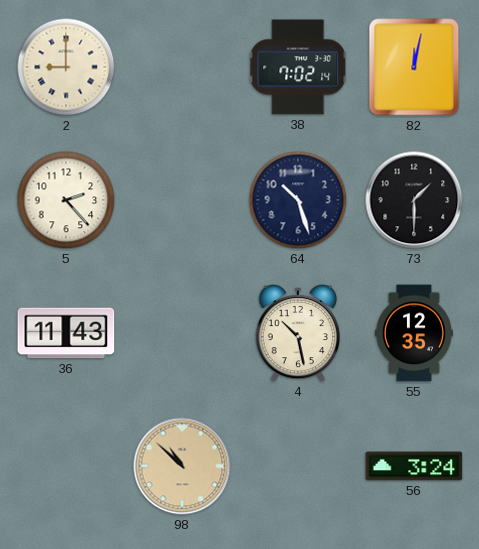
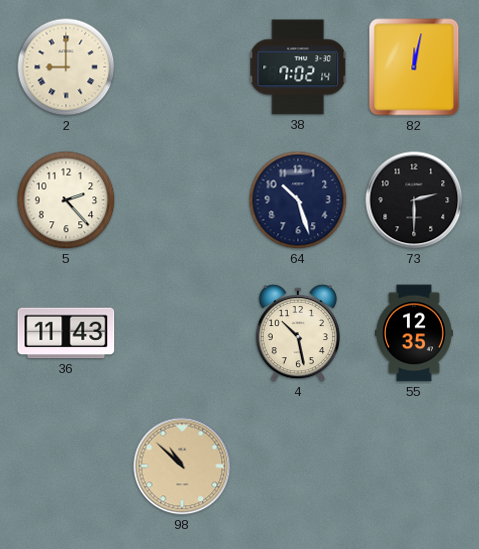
73: 1:30 -> 2:30
56: 3:24 -> none
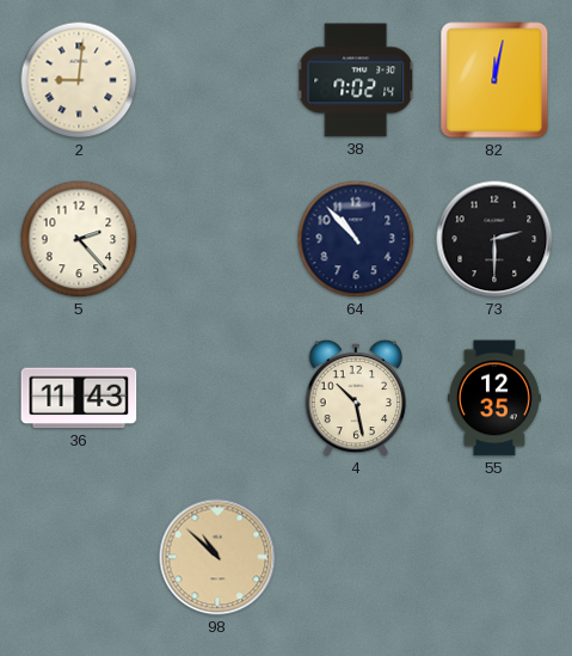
2: 9:00 -> 9:01
64: 10:27 -> 10:53
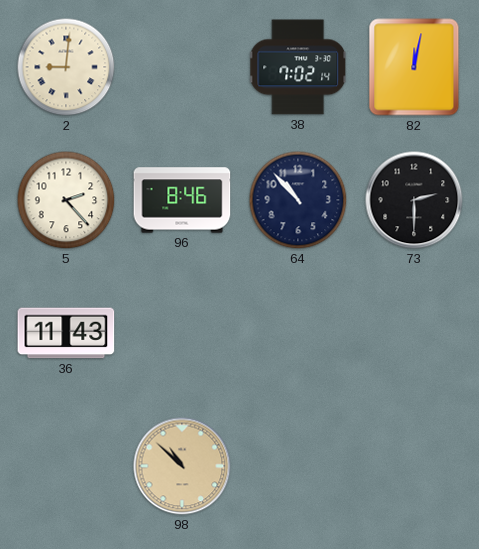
96: none -> 8:46
4: 10:28 -> none
55: 12:35 -> none
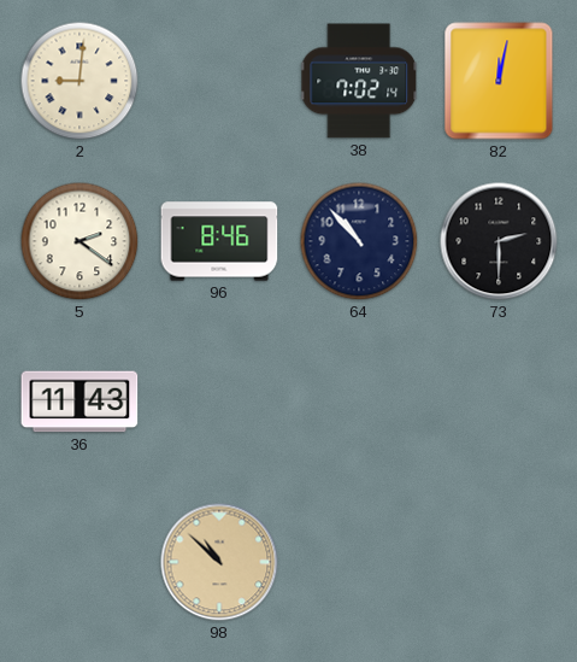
5: 2:23 -> 2:21
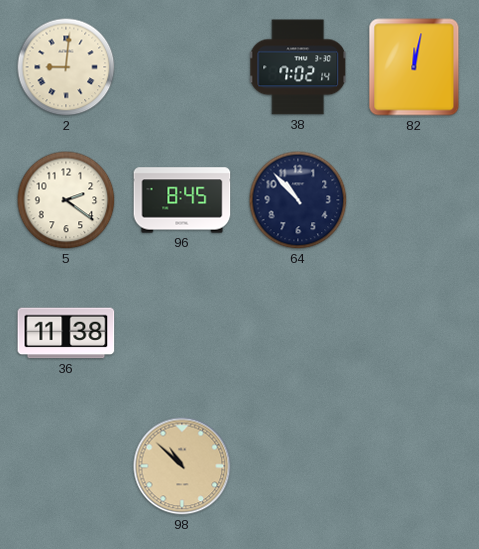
96: 8:46 -> 8:45
73: 2:30 -> none
36: 11:43 -> 11:38
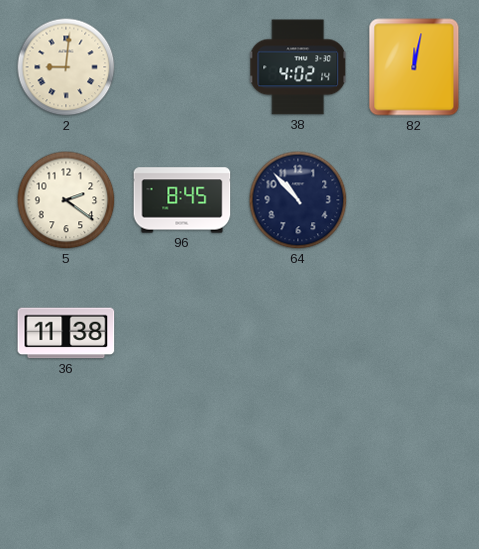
38: 7:02 -> 4:02
98: 10:52 -> none
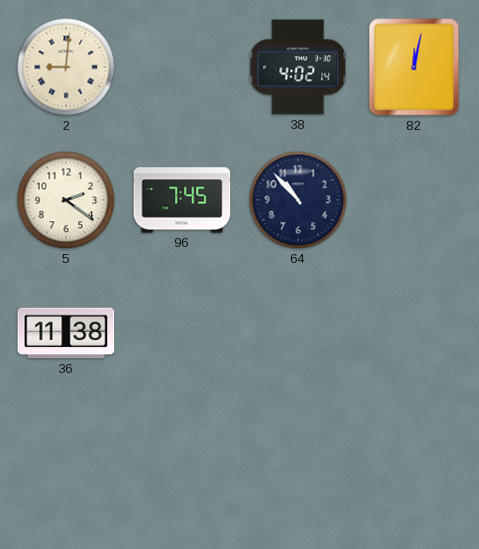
96: 8:45 -> 7:45
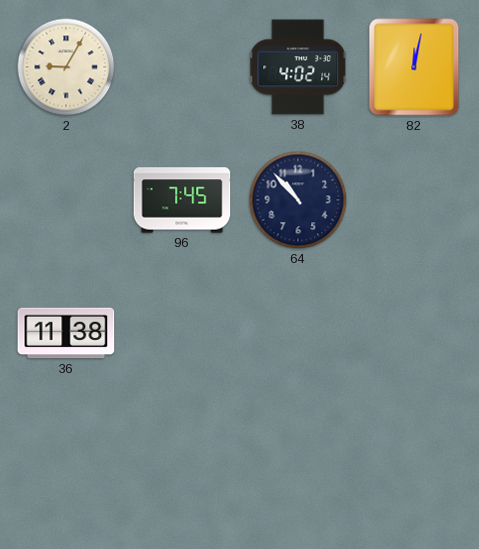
2: 9:01 -> 9:05
5: 2:21 -> none
